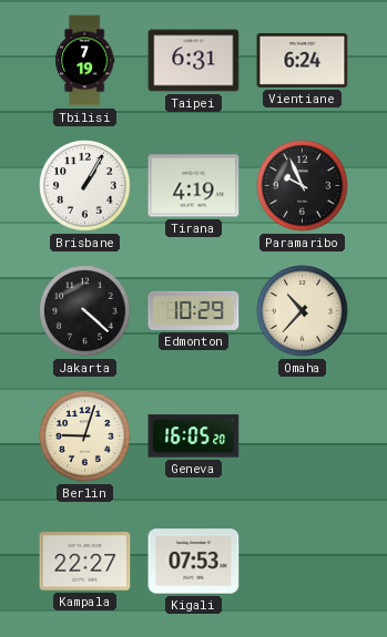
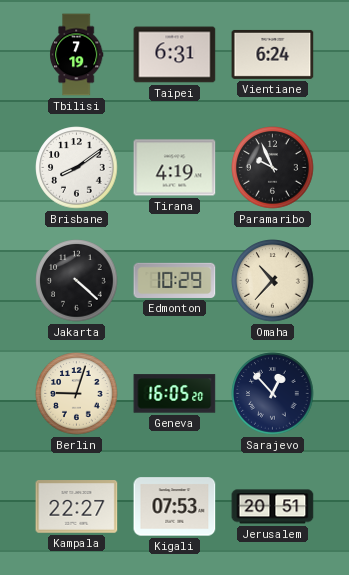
Brisbane: 1:05 -> 8:09
Sarajevo: none -> 12:53
Jerusalem: none -> 20:51
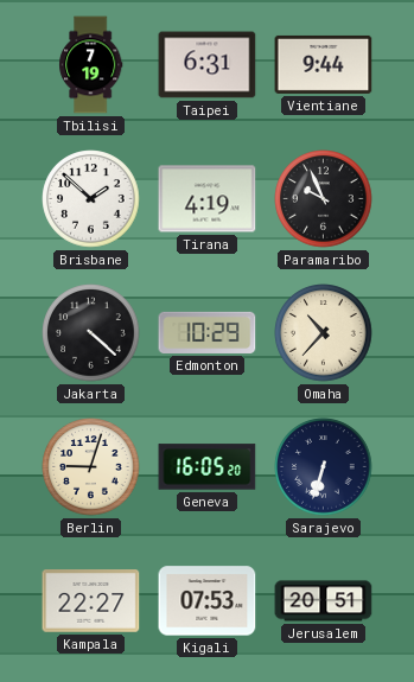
Vientiane: 6:24 -> 9:44
Brisbane: 8:09 -> 1:52
Sarajevo: 12:53 -> 6:33
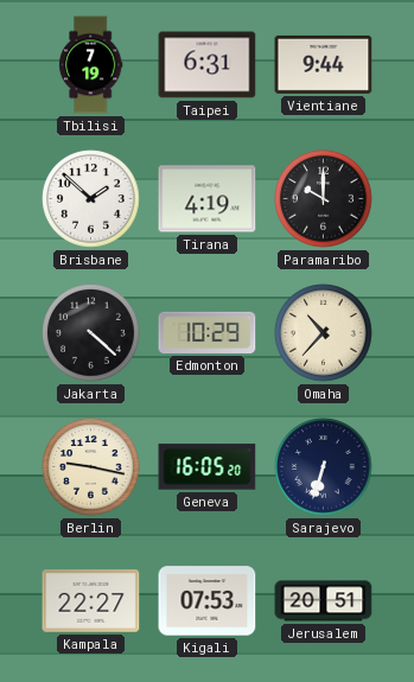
Paramaribo: 9:56 -> 10:00
Berlin: 9:03 -> 9:17
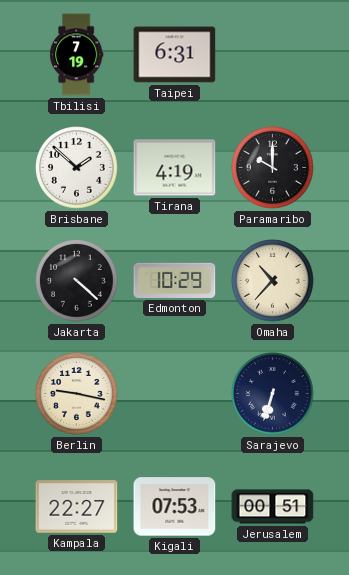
Vientiane: 9:44 -> none
Geneva: 16:05 -> none
Jerusalem: 20:51 -> 00:51
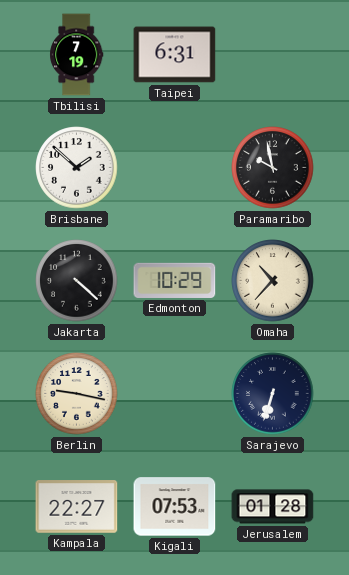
Tirana: 4:19 -> none
Paramaribo: 10:00 -> 9:58
Jerusalem: 00:51 -> 01:28
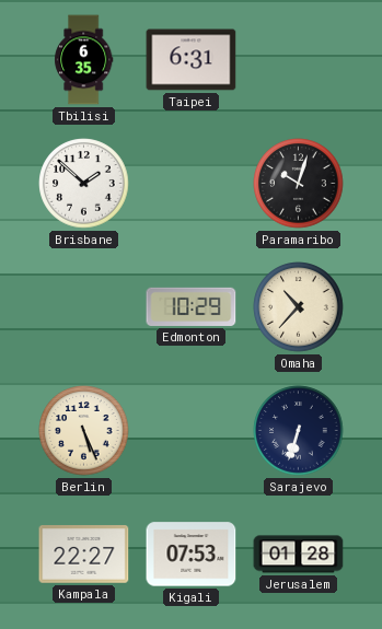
Tbilisi: 7:19 -> 6:35
Paramaribo: 9:58 -> 10:03
Jakarta: 4:22 -> none
Berlin: 9:17 -> 5:26
